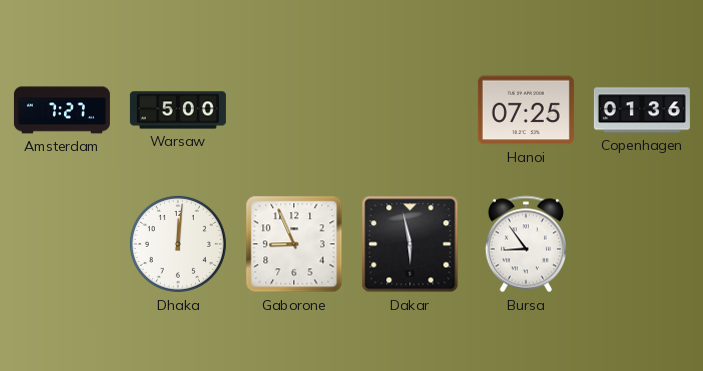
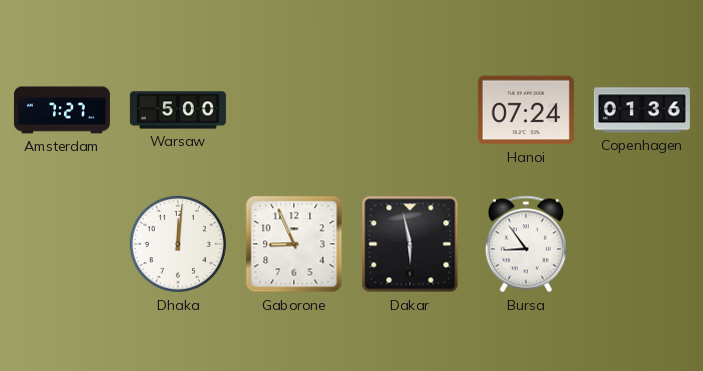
Hanoi: 07:25 -> 07:24
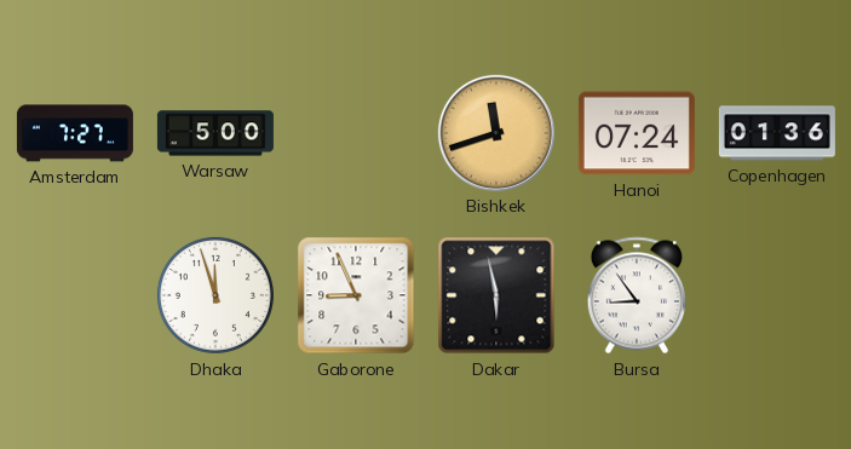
Bishkek: none -> 11:42
Dhaka: 12:01 -> 11:57
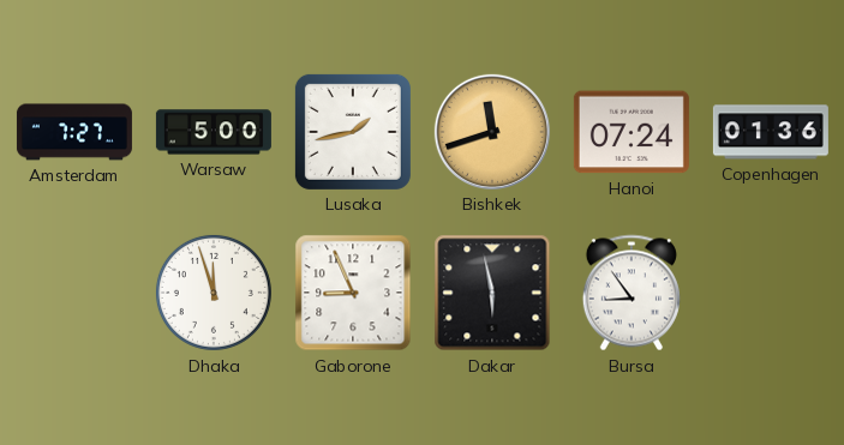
Lusaka: none -> 1:43
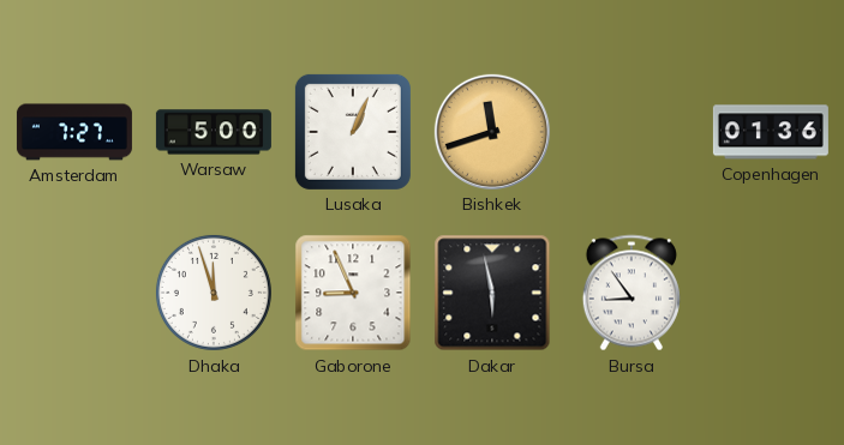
Lusaka: 1:43 -> 1:04
Hanoi: 07:24 -> none
